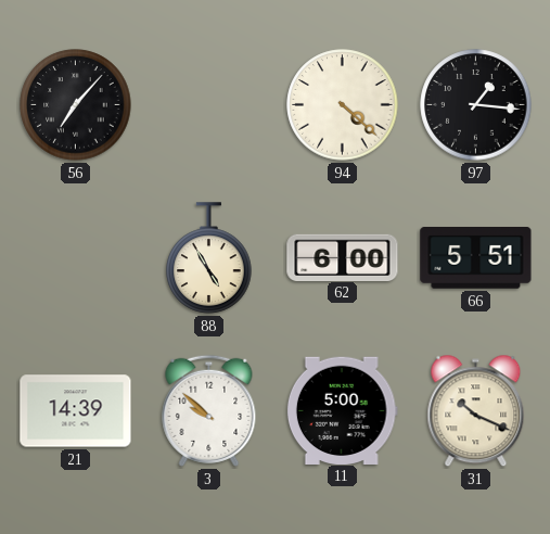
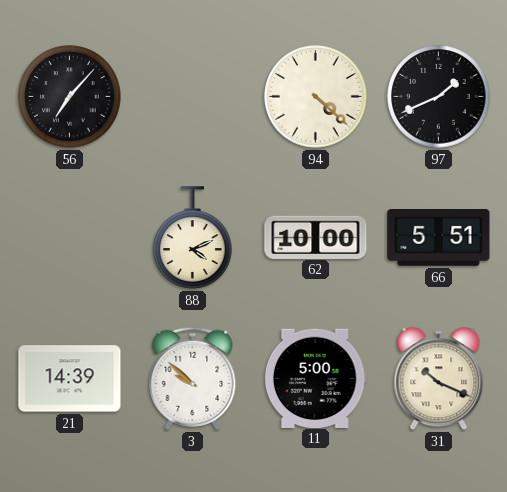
97: 1:16 -> 1:41
88: 4:55 -> 4:11
62: 6:00 -> 10:00
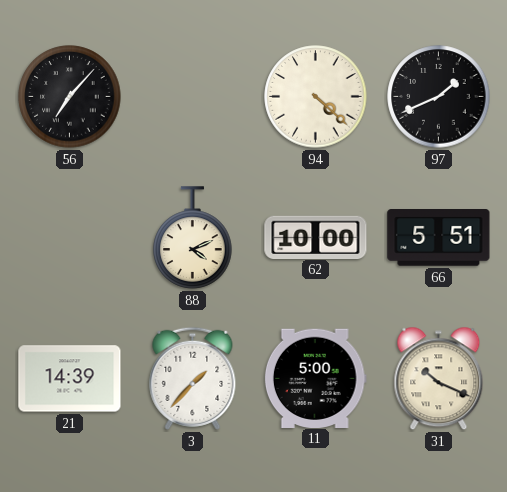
3: 9:52 -> 1:37
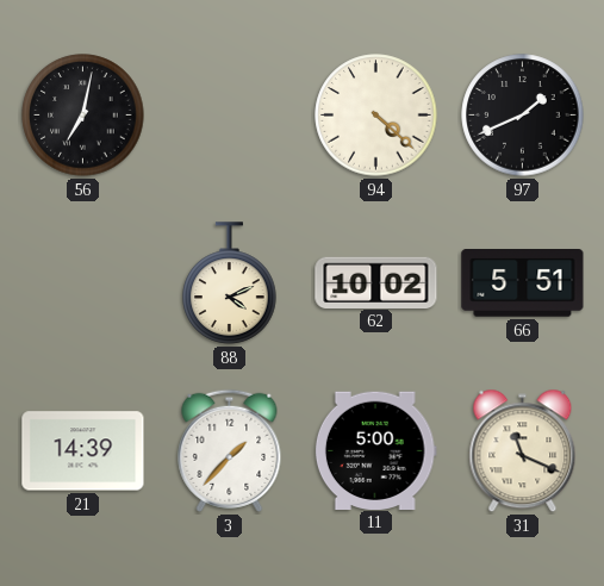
56: 7:07 -> 7:02
62: 10:00 -> 10:02
31: 10:19 -> 11:19
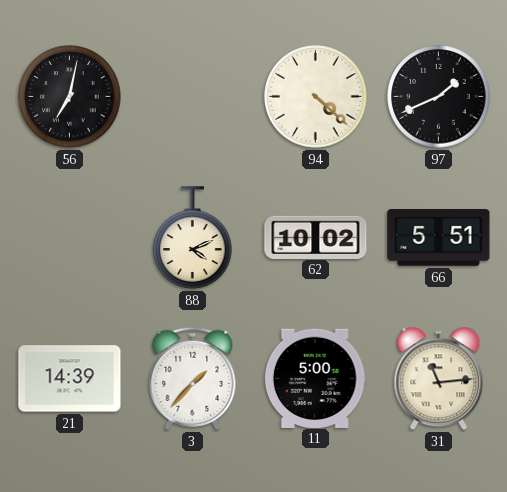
31: 11:19 -> 11:14
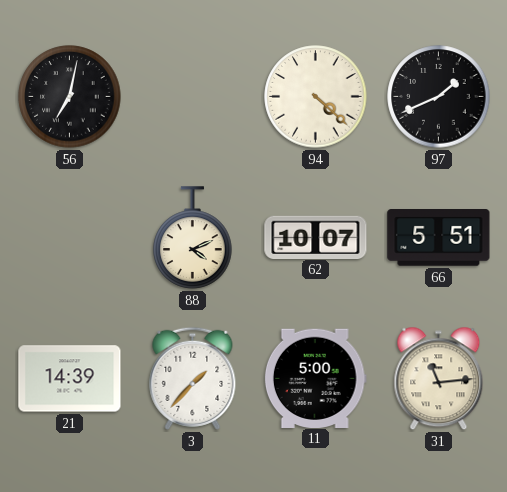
62: 10:02 -> 10:07
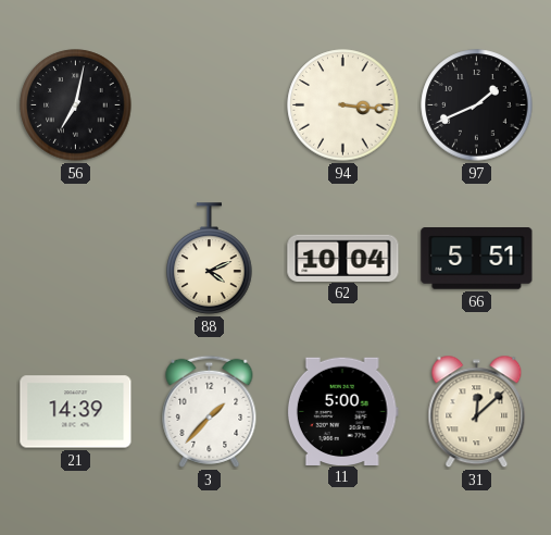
94: 4:22 -> 3:16
62: 10:07 -> 10:04
31: 11:14 -> 12:08
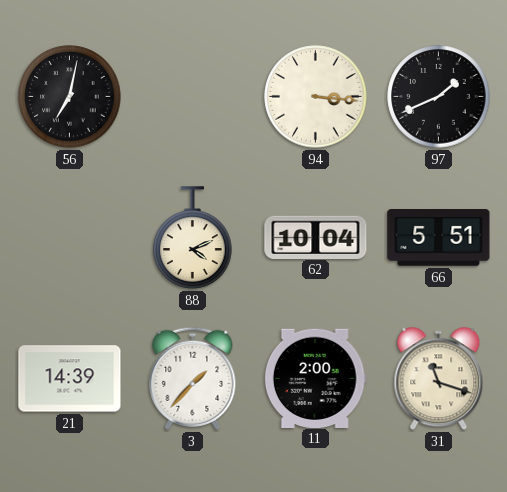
11: 5:00 -> 2:00
31: 12:08 -> 11:18
